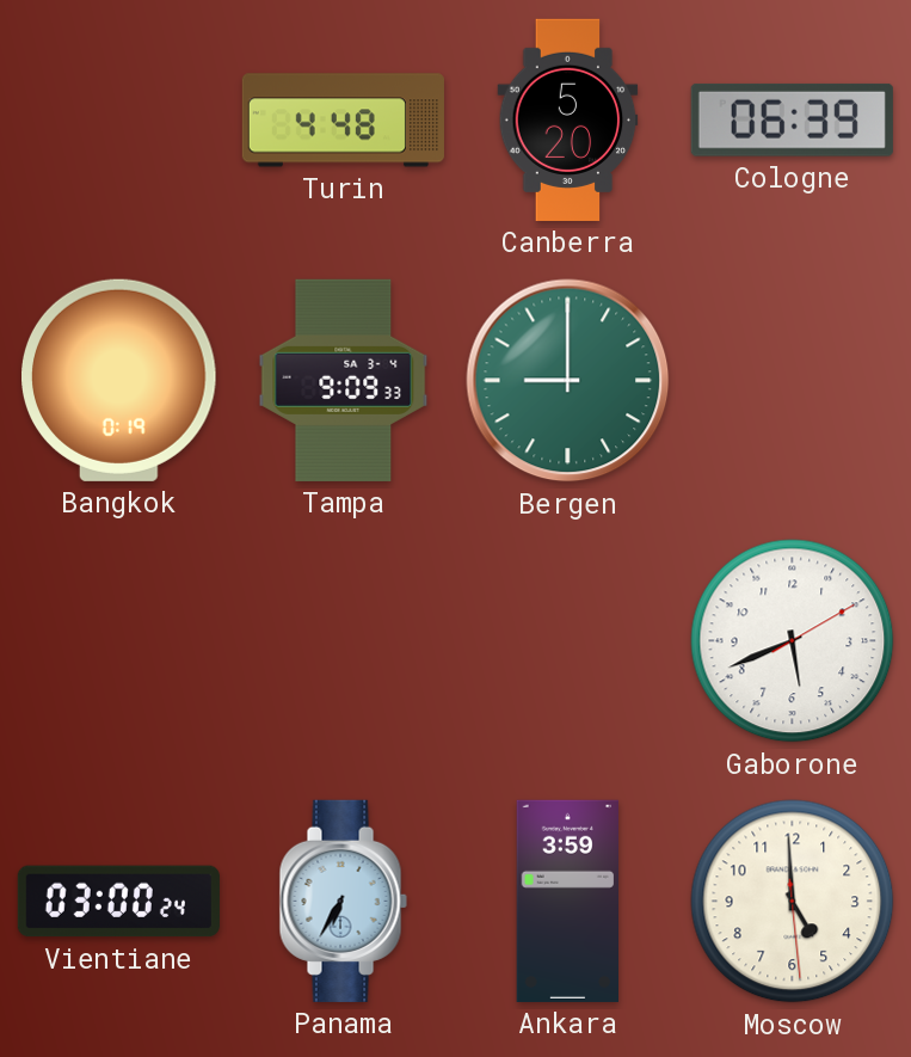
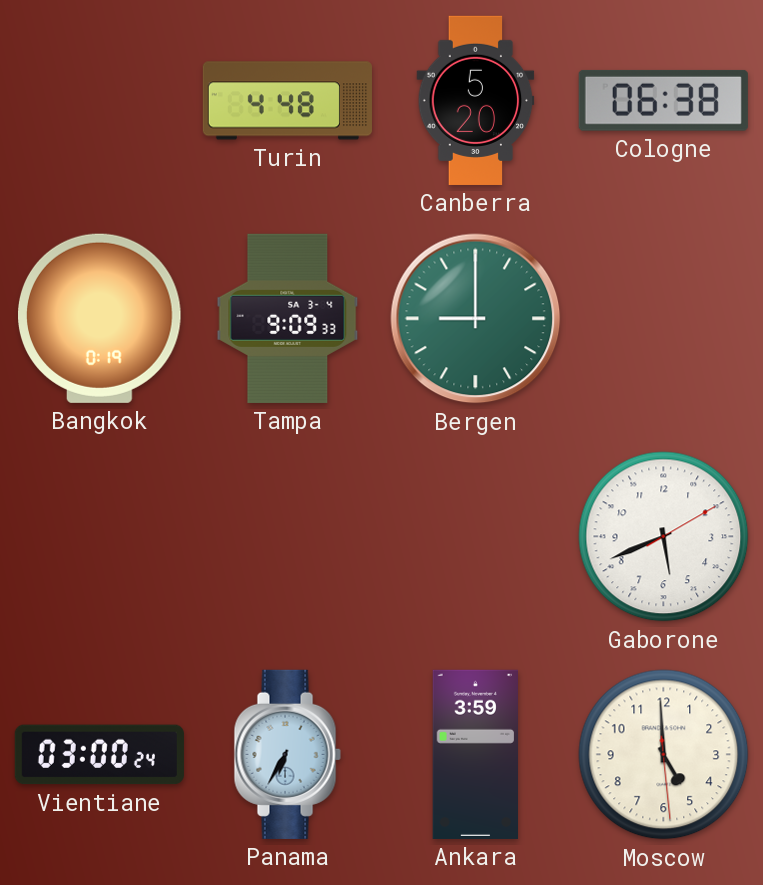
Cologne: 06:39 -> 06:38
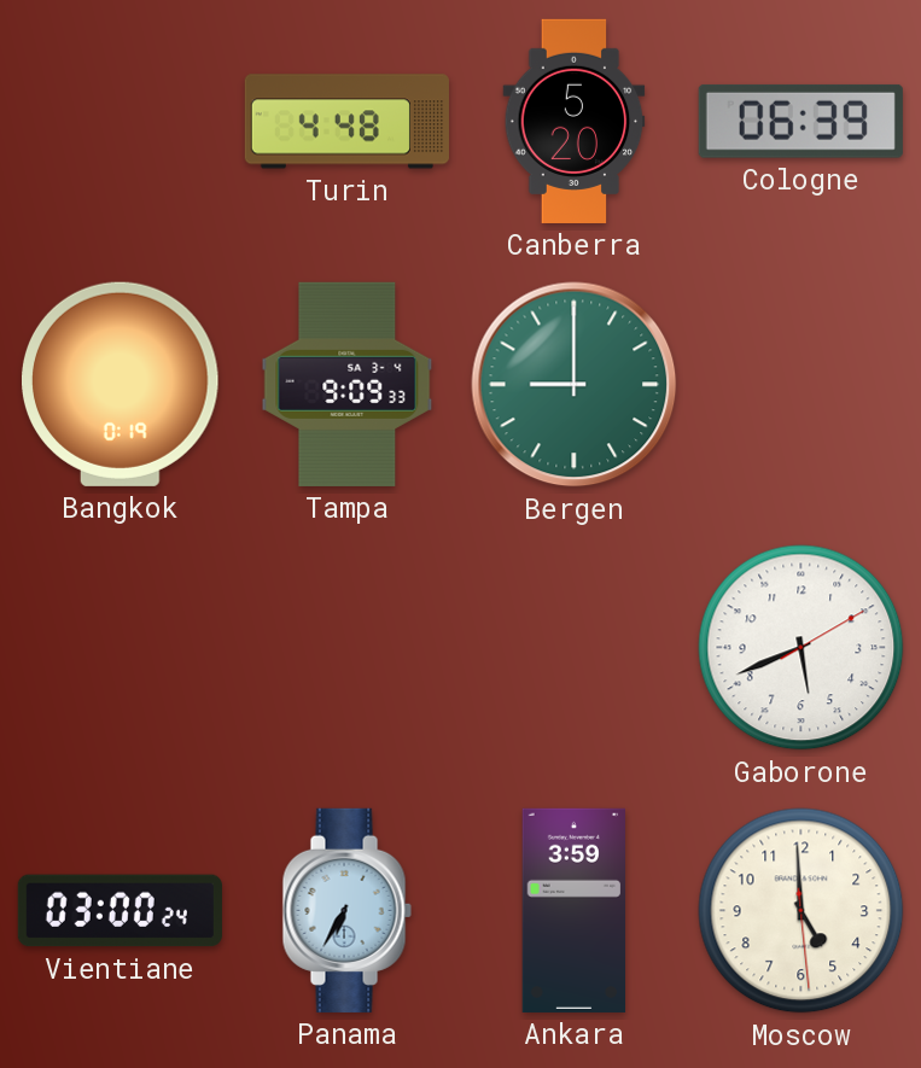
Cologne: 06:38 -> 06:39
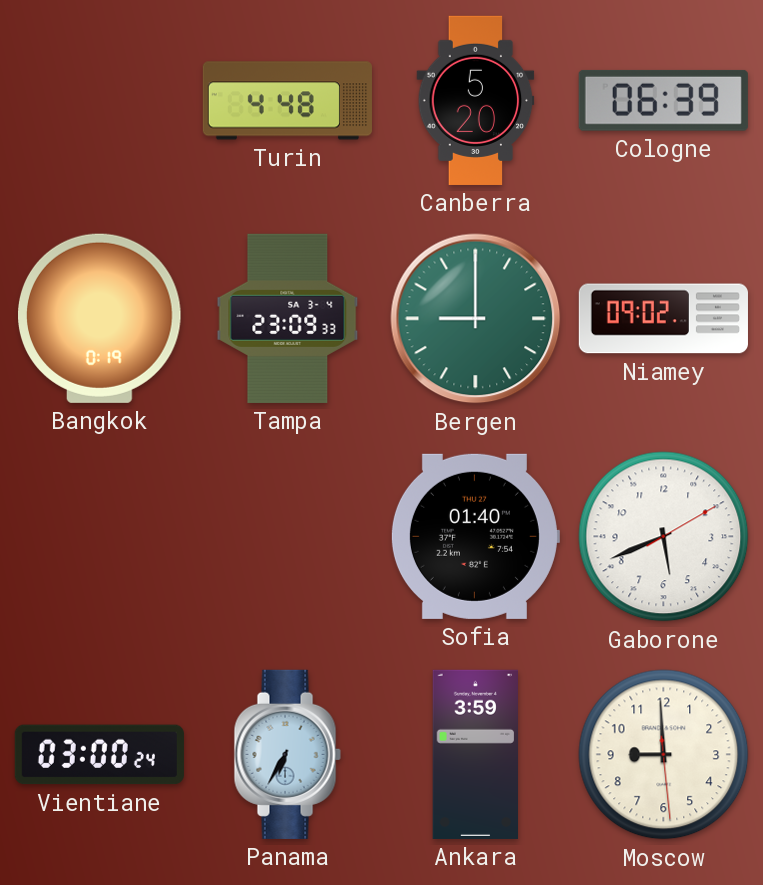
Tampa: 9:09 -> 23:09
Niamey: none -> 09:02
Sofia: none -> 01:40
Moscow: 4:59 -> 8:59
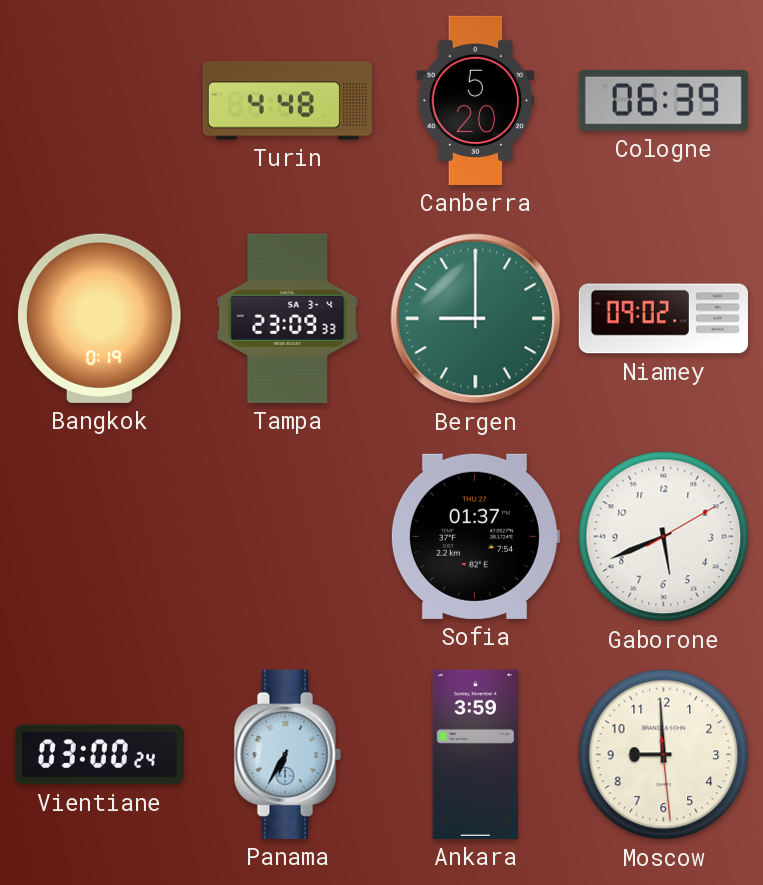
Sofia: 01:40 -> 01:37
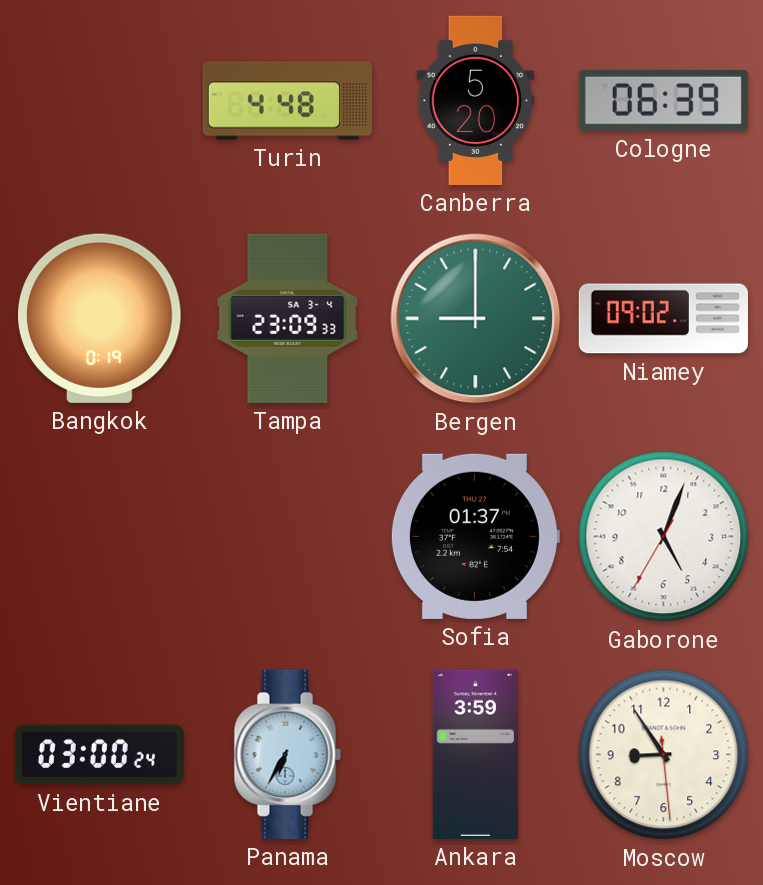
Gaborone: 5:41 -> 5:03
Moscow: 8:59 -> 8:54
